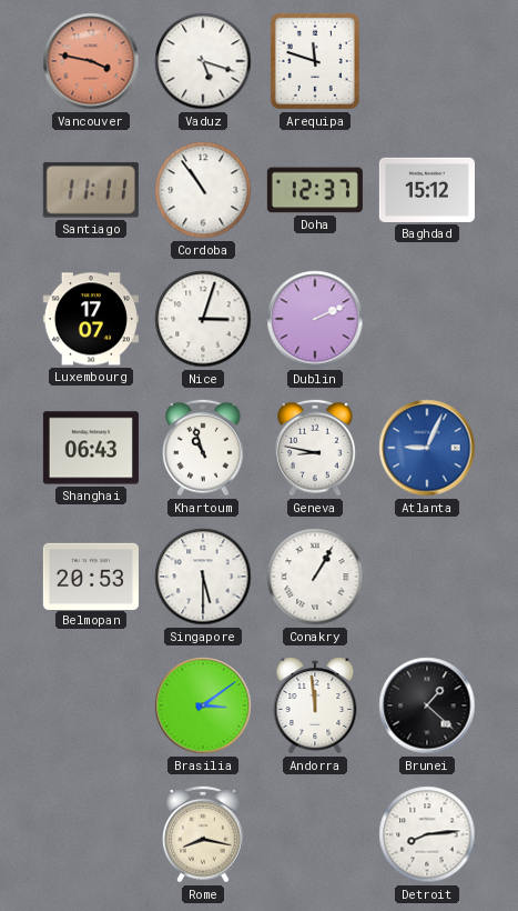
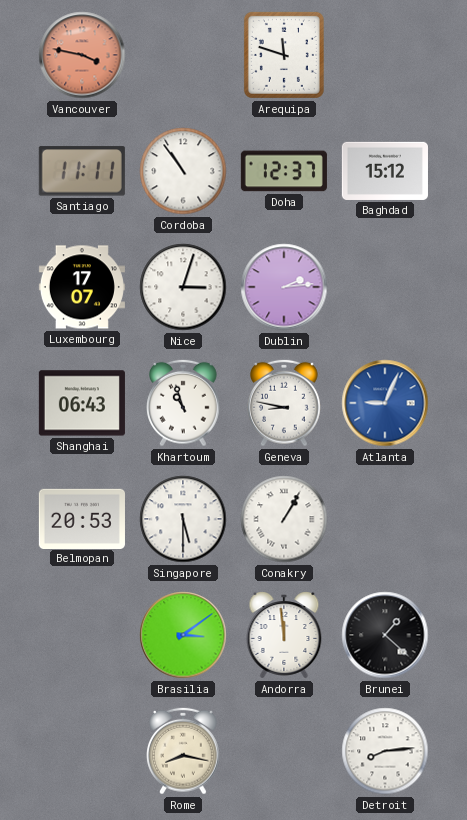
Vaduz: 5:18 -> none
Dublin: 2:11 -> 2:14
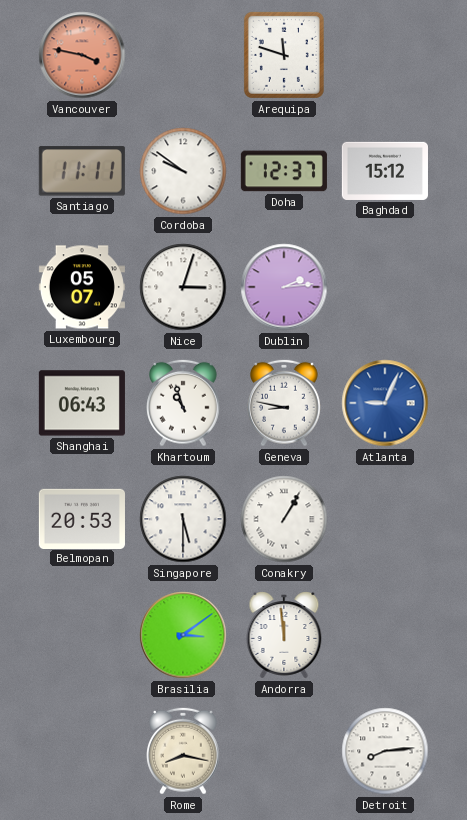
Cordoba: 10:54 -> 9:51
Luxembourg: 17:07 -> 05:07
Brunei: 1:22 -> none
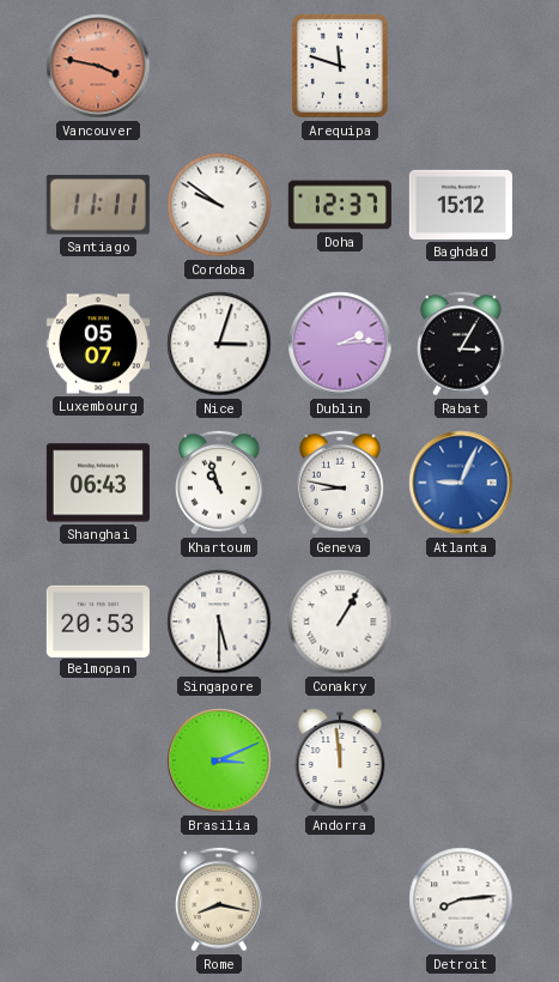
Rabat: none -> 3:05
Brasilia: 3:09 -> 3:11
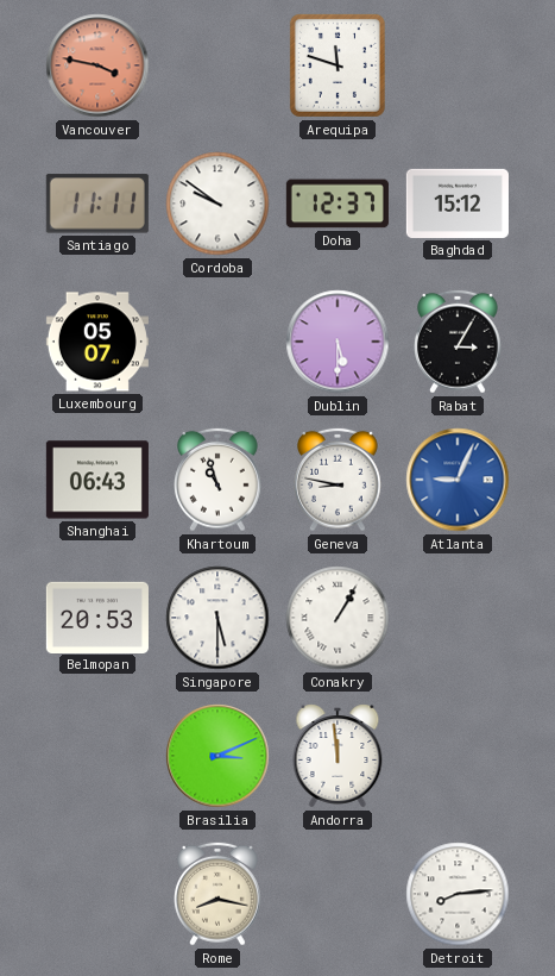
Nice: 3:03 -> none
Dublin: 2:14 -> 5:30
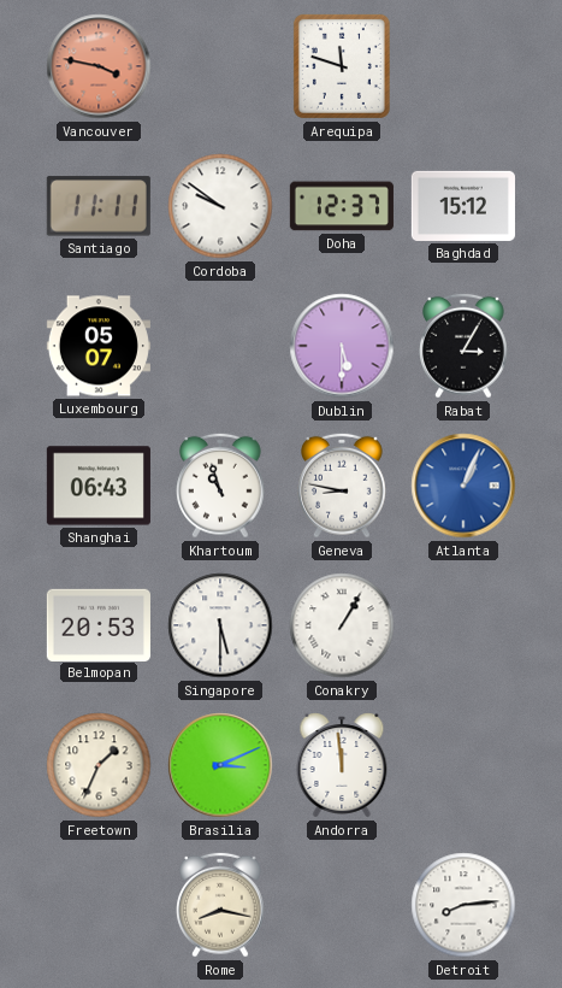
Atlanta: 9:04 -> 1:04
Freetown: none -> 1:34
